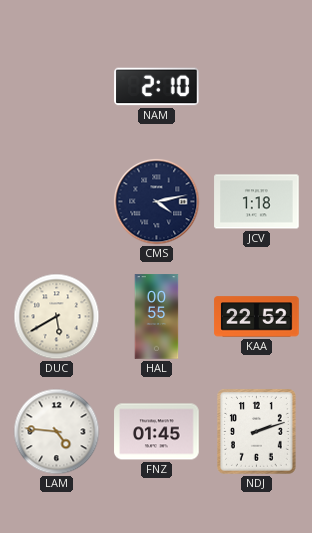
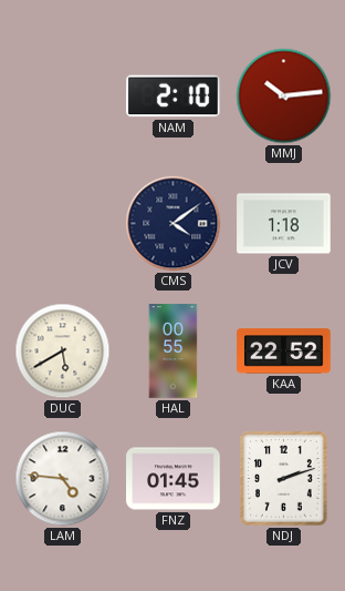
MMJ: none -> 10:14
CMS: 4:13 -> 4:09
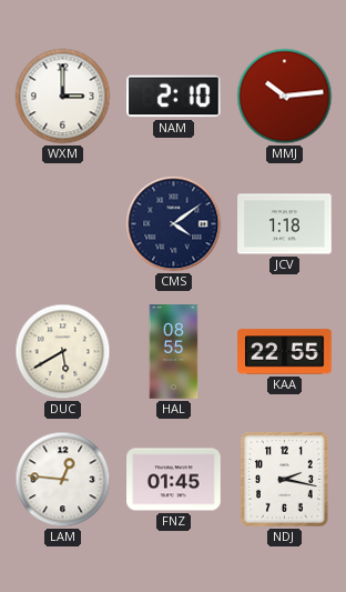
WXM: none -> 3:00
HAL: 00:55 -> 08:55
KAA: 22:52 -> 22:55
LAM: 4:46 -> 12:46
NDJ: 2:12 -> 2:17
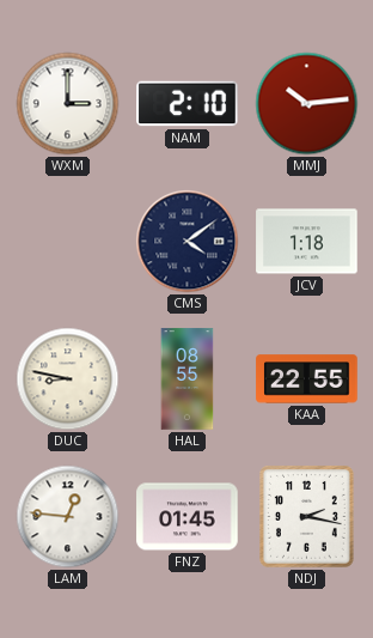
DUC: 5:40 -> 8:47
